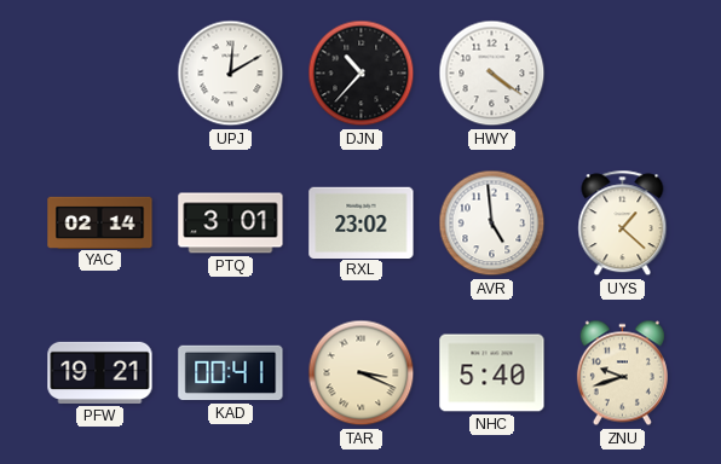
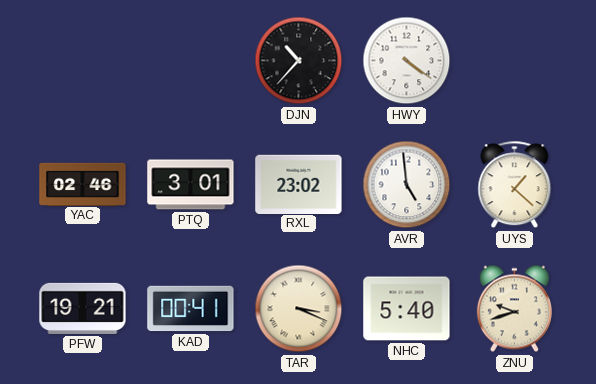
UPJ: 12:10 -> none
YAC: 02:14 -> 02:46
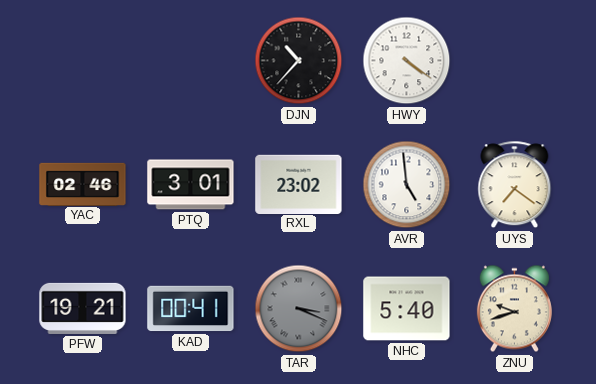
UYS: 1:22 -> 7:21
TAR dial: cream -> grey
